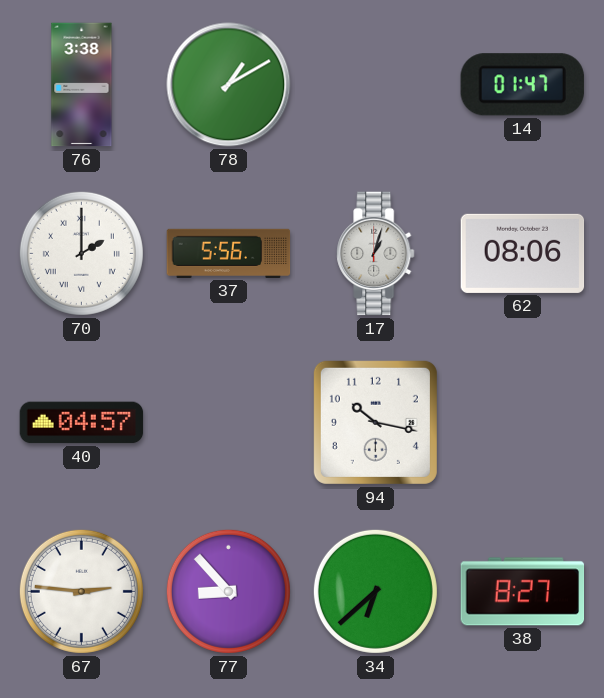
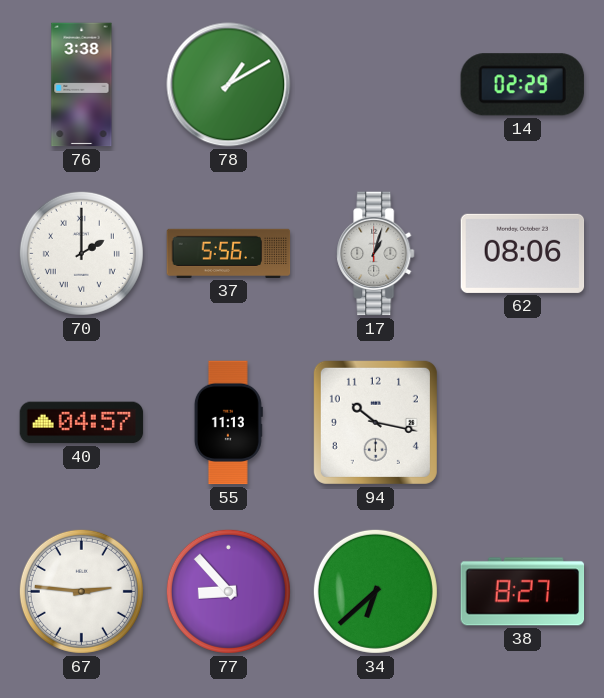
14: 01:47 -> 02:29
55: none -> 11:13
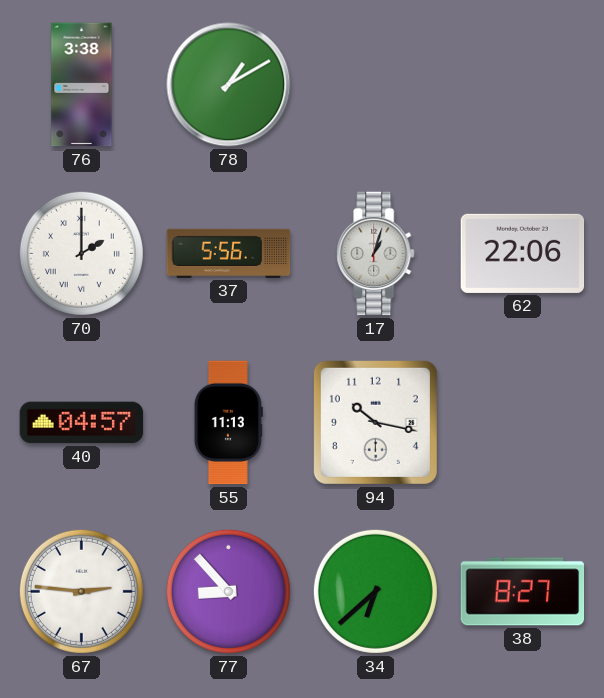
14: 02:29 -> none
62: 08:06 -> 22:06
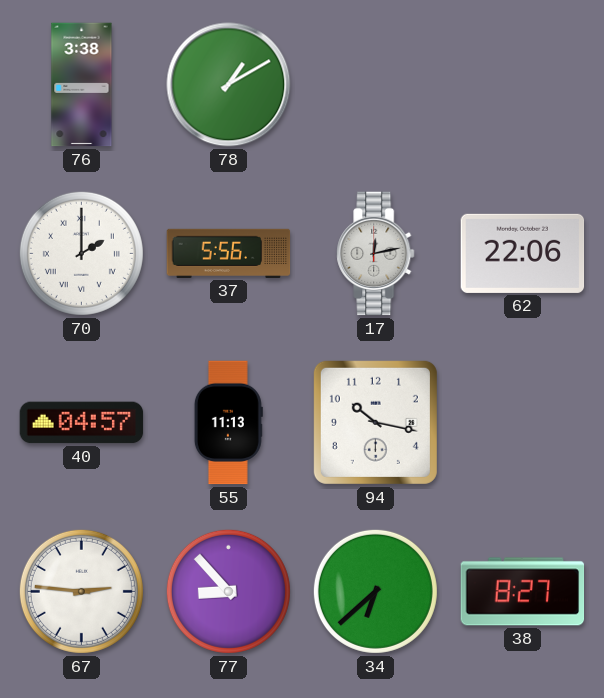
17: 1:03 -> 12:13
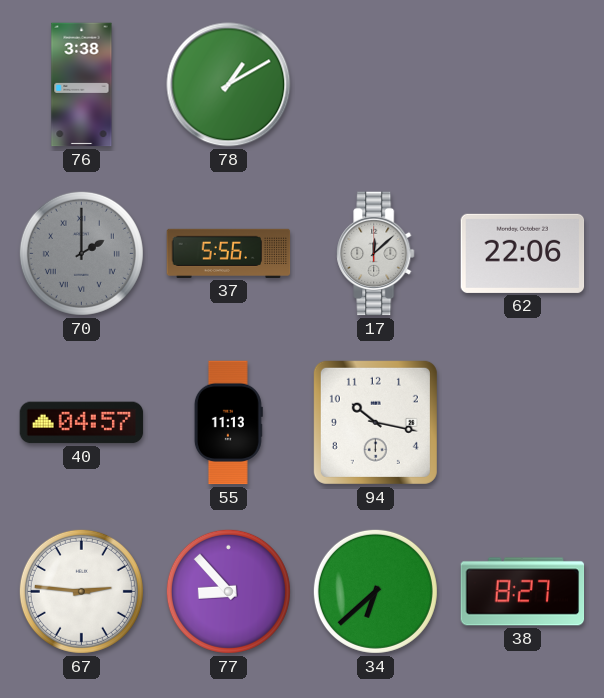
70 dial: white -> grey
17: 12:13 -> 12:08
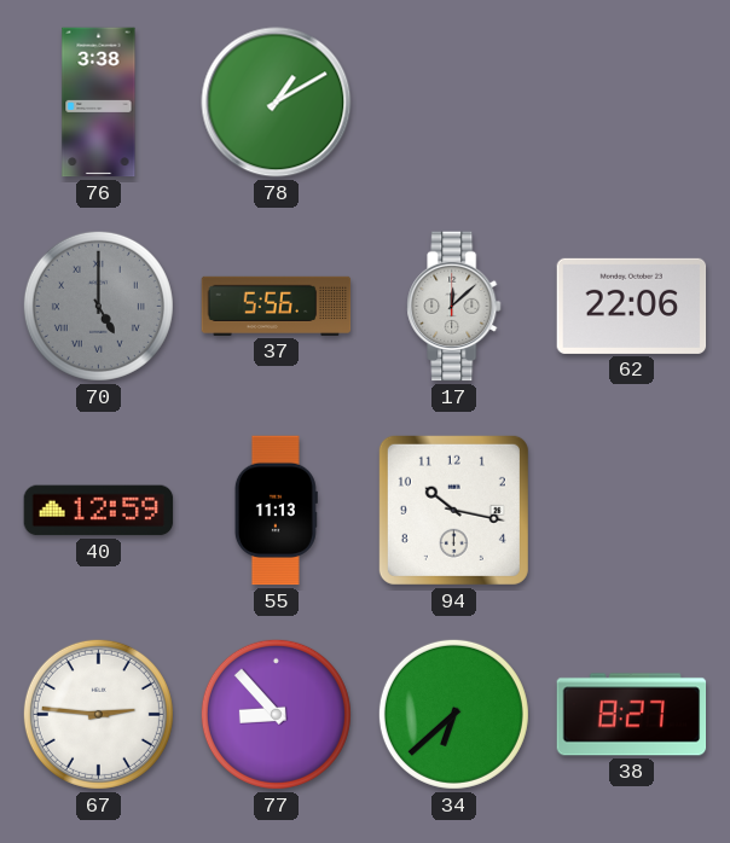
70: 2:00 -> 5:00
40: 04:57 -> 12:59
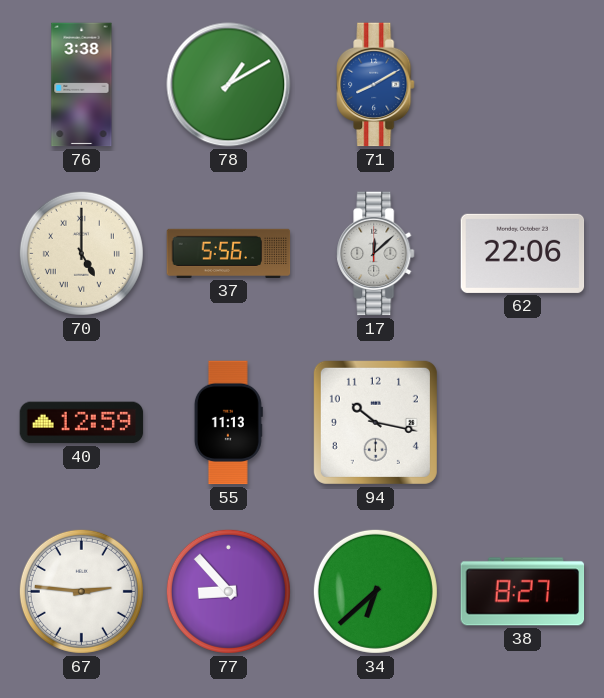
71: none -> 8:10
70 dial: grey -> cream
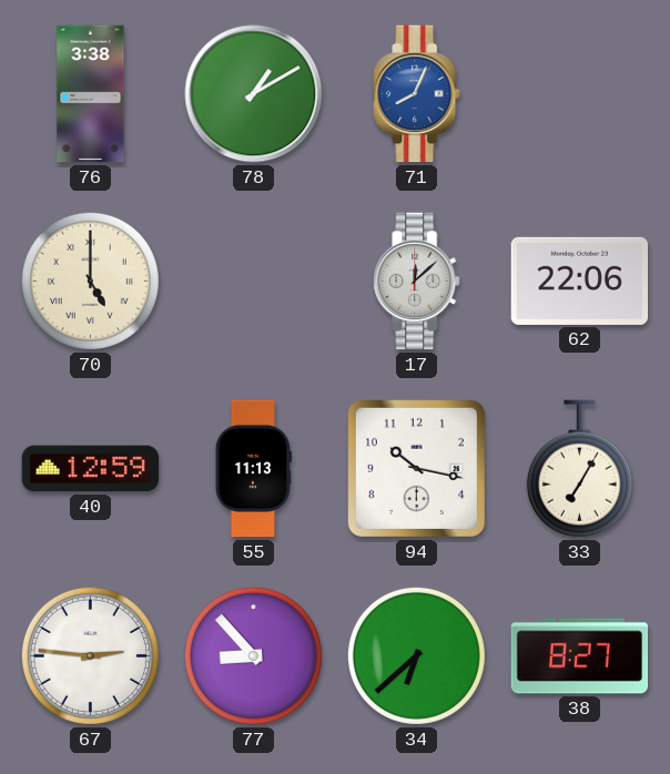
71: 8:10 -> 8:04
37: 5:56 -> none
33: none -> 7:05
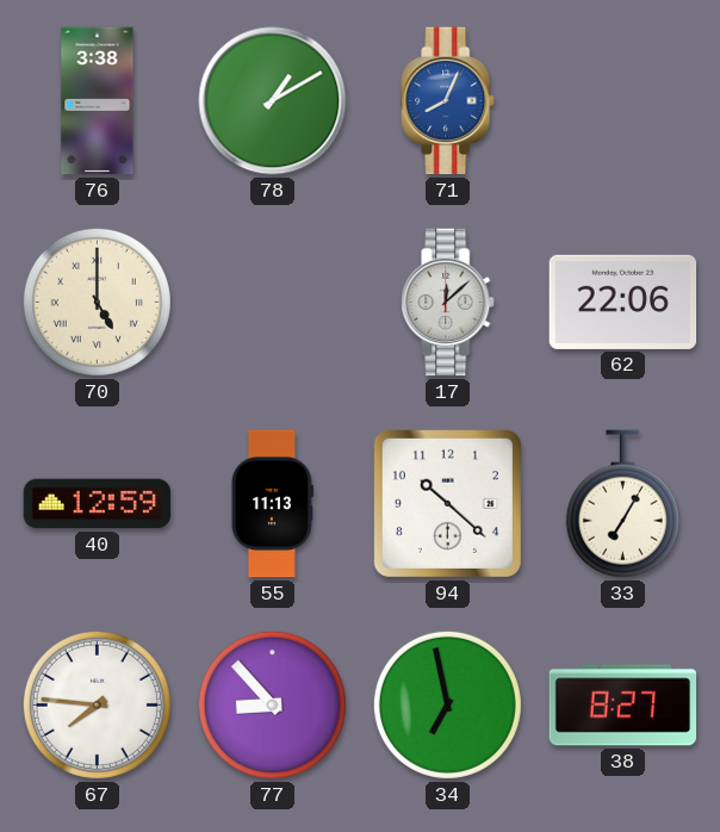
94: 10:17 -> 10:22
67: 2:46 -> 7:46
34: 6:38 -> 6:58
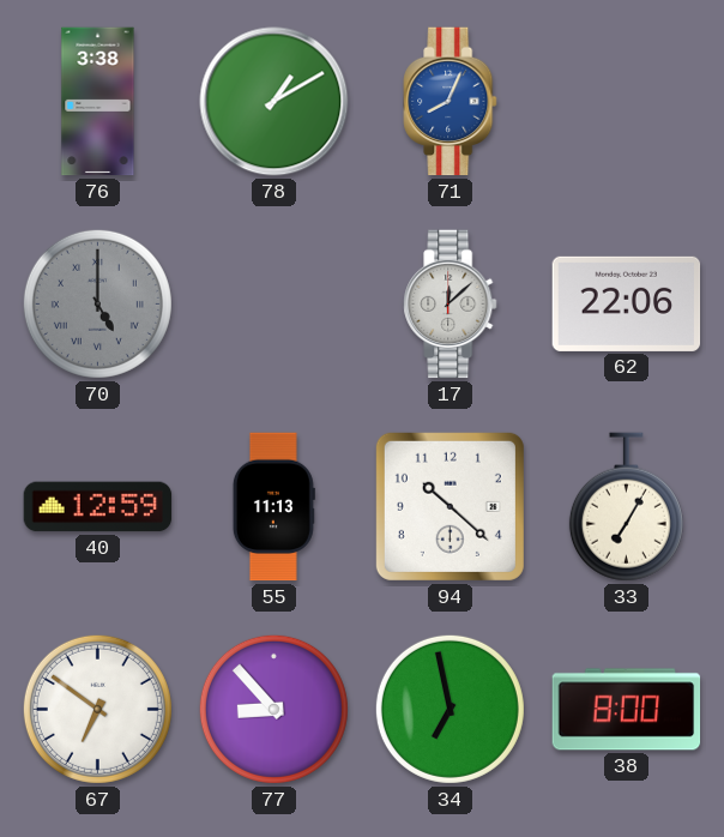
70 dial: cream -> grey
67: 7:46 -> 6:51
38: 8:27 -> 8:00
